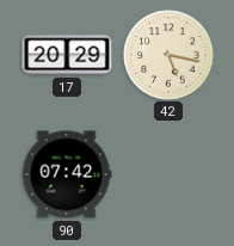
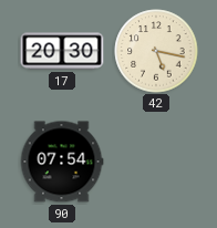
17: 20:29 -> 20:30
90: 07:42 -> 07:54
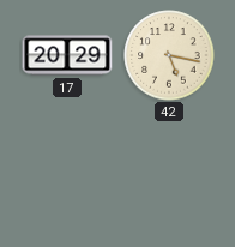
17: 20:30 -> 20:29
90: 07:54 -> none
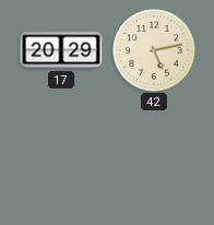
42: 5:17 -> 5:13
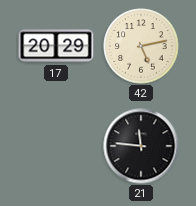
21: none -> 11:46
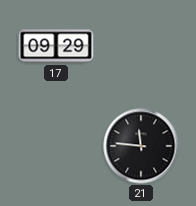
17: 20:29 -> 09:29
42: 5:13 -> none
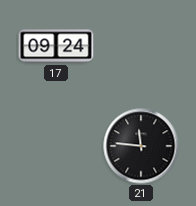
17: 09:29 -> 09:24
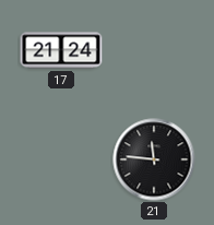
17: 09:24 -> 21:24
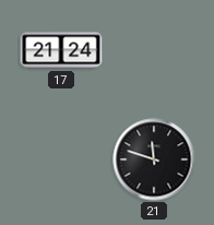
21: 11:46 -> 11:48
